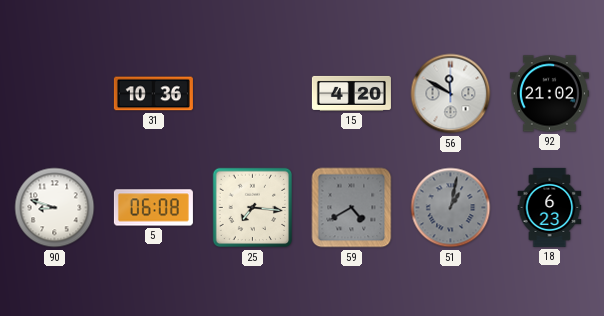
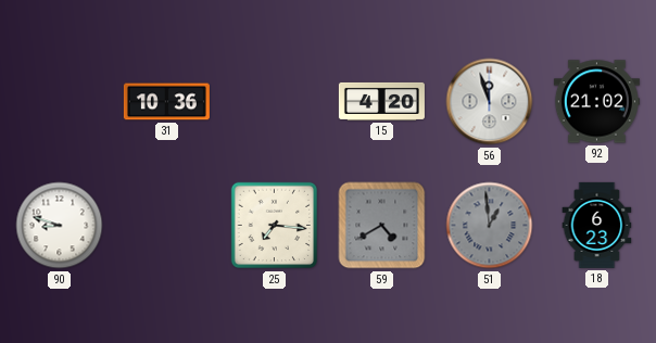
56: 11:50 -> 11:57
5: 06:08 -> none
51: 1:02 -> 12:59
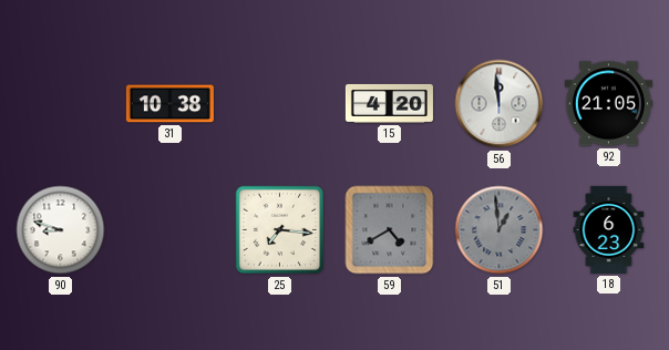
31: 10:36 -> 10:38
56: 11:57 -> 11:59
92: 21:02 -> 21:05
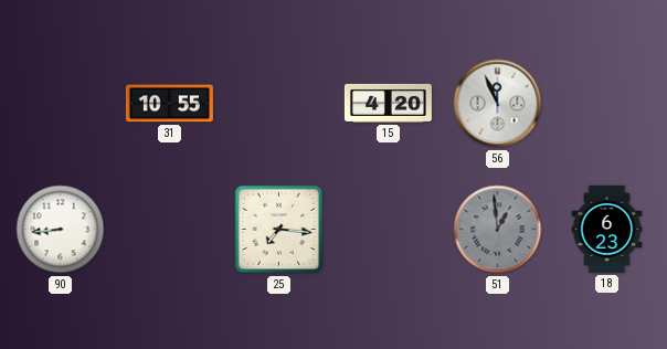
31: 10:38 -> 10:55
56: 11:59 -> 11:56
92: 21:05 -> none
90: 8:48 -> 8:44
59: 4:40 -> none
